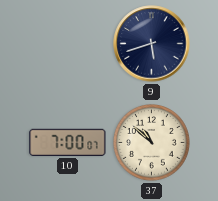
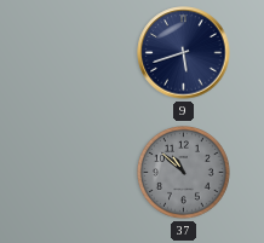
10: 7:00 -> none
37 dial: cream -> grey
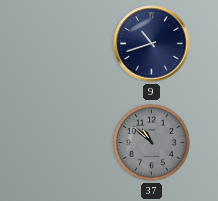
9: 5:42 -> 10:42
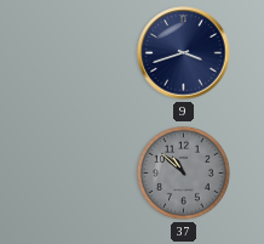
9: 10:42 -> 3:42
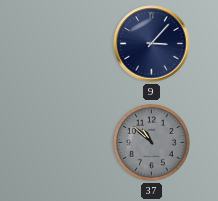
9: 3:42 -> 3:07
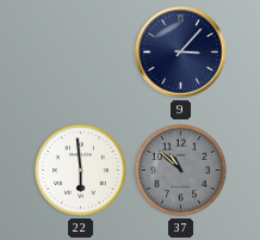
22: none -> 5:59
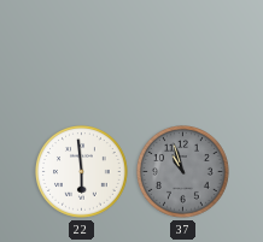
9: 3:07 -> none
37: 10:52 -> 10:57
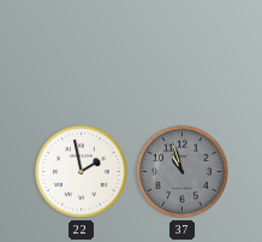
22: 5:59 -> 1:58
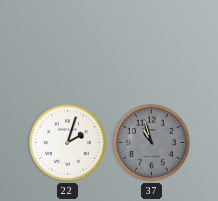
22: 1:58 -> 2:03
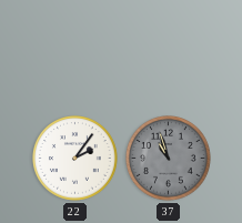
22: 2:03 -> 2:06
